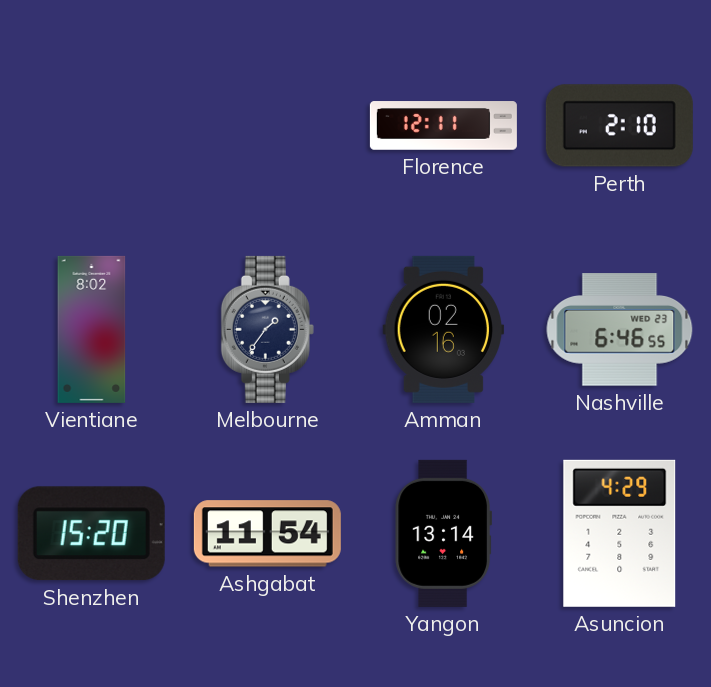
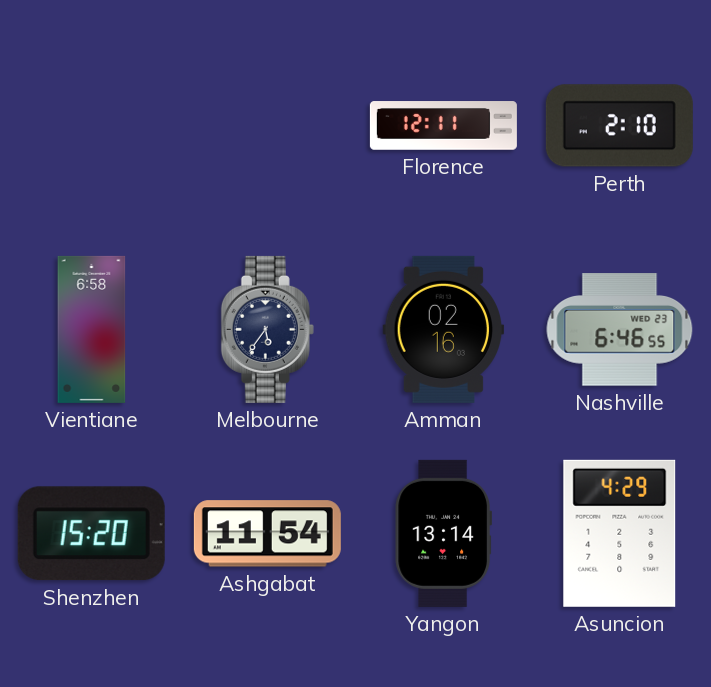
Vientiane: 8:02 -> 6:58
Melbourne: 1:36 -> 5:36
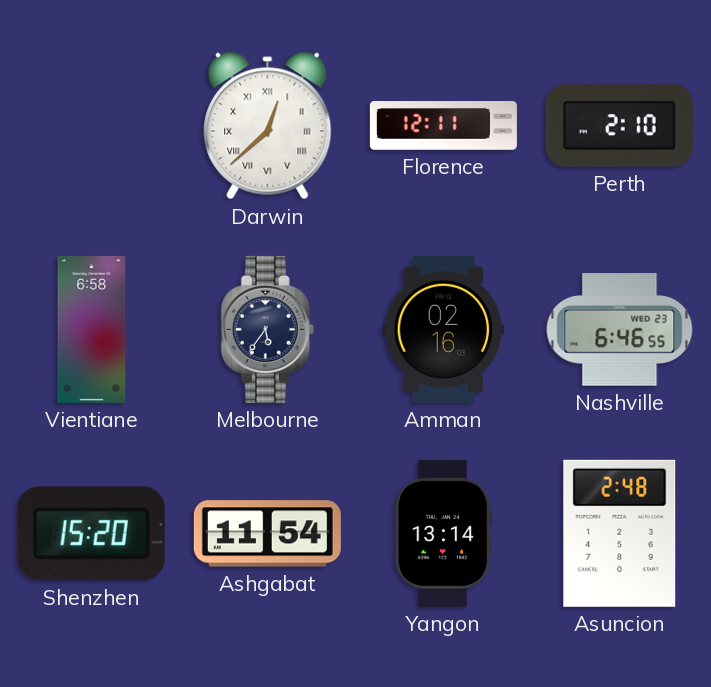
Darwin: none -> 12:38
Asuncion: 4:29 -> 2:48
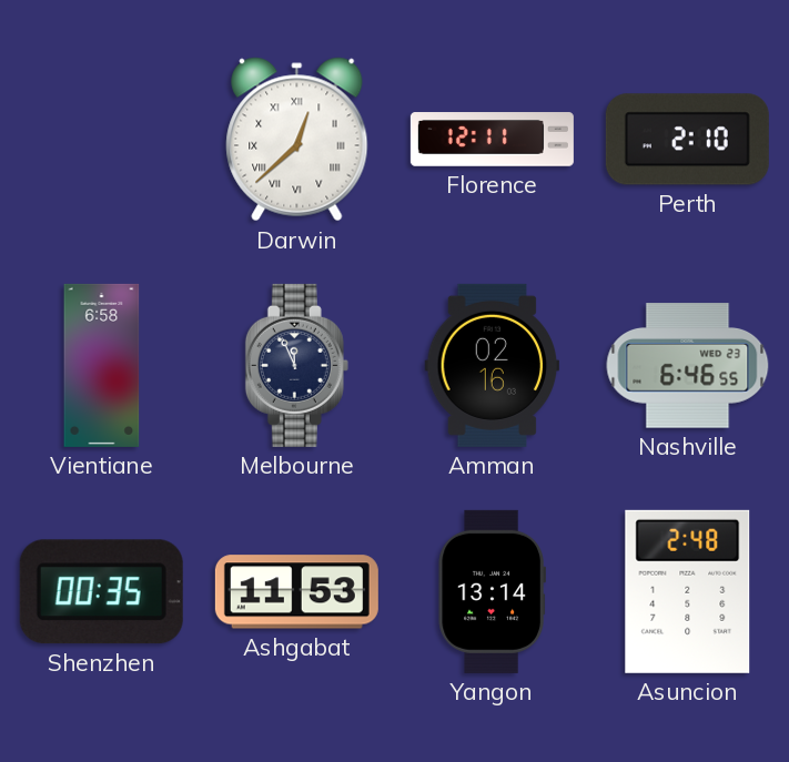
Melbourne: 5:36 -> 11:56
Shenzhen: 15:20 -> 00:35
Ashgabat: 11:54 -> 11:53
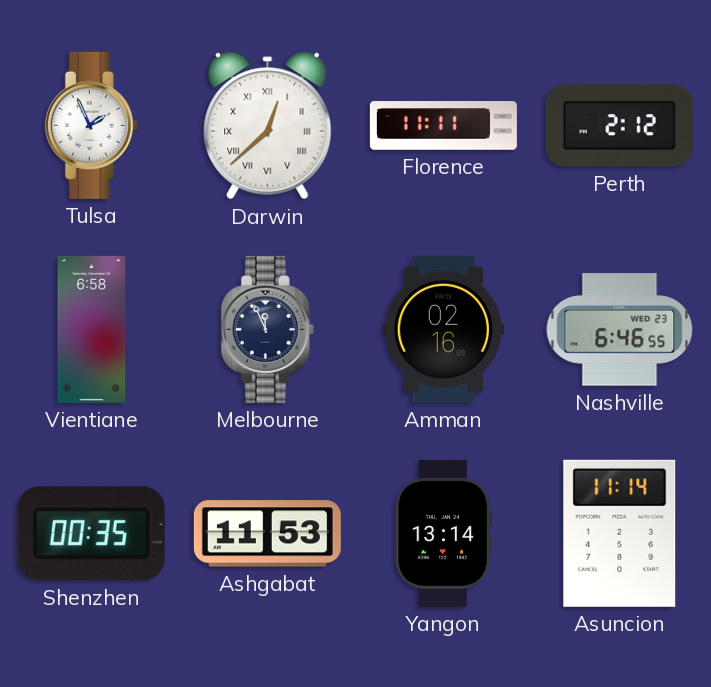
Tulsa: none -> 1:56
Florence: 12:11 -> 11:11
Perth: 2:10 -> 2:12
Asuncion: 2:48 -> 11:14
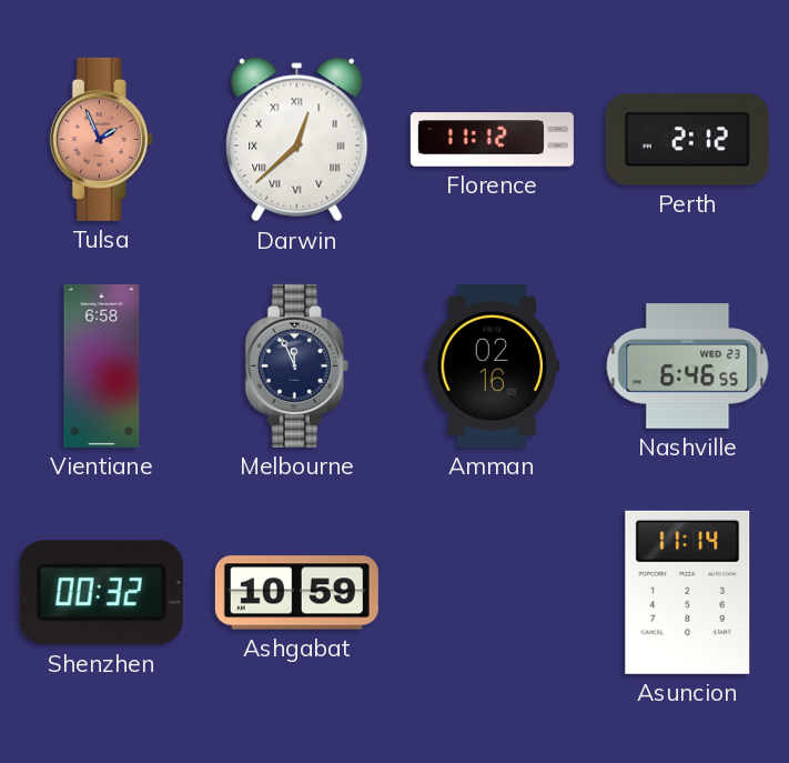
Tulsa dial: white -> salmon
Florence: 11:11 -> 11:12
Shenzhen: 00:35 -> 00:32
Ashgabat: 11:53 -> 10:59
Yangon: 13:14 -> none
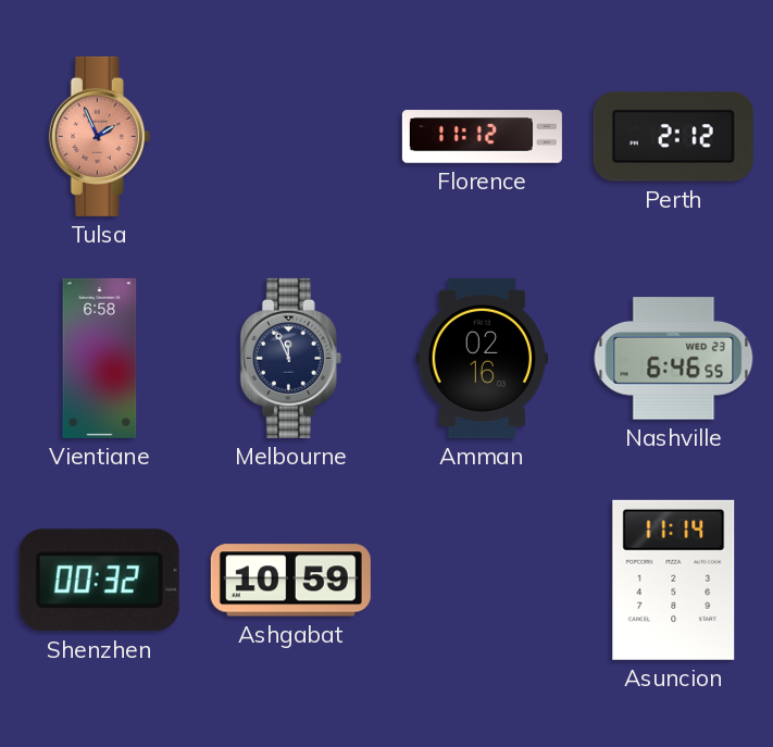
Darwin: 12:38 -> none
